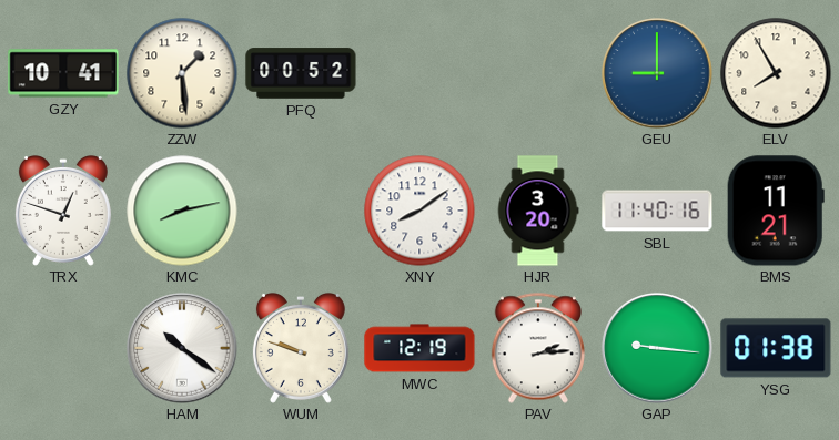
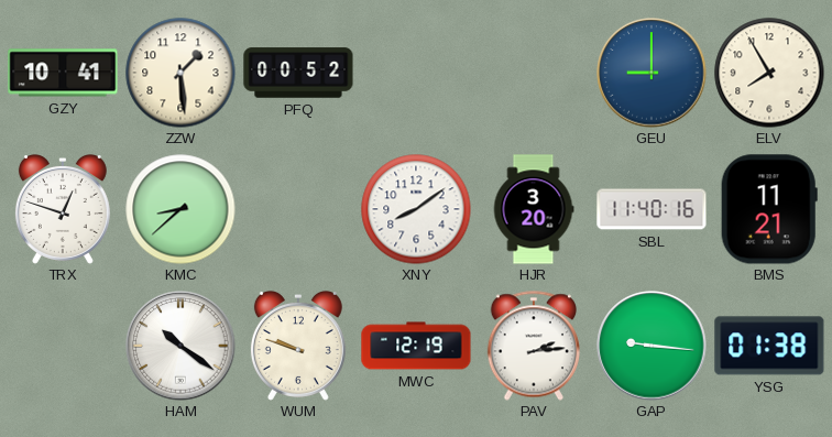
KMC: 8:13 -> 8:38
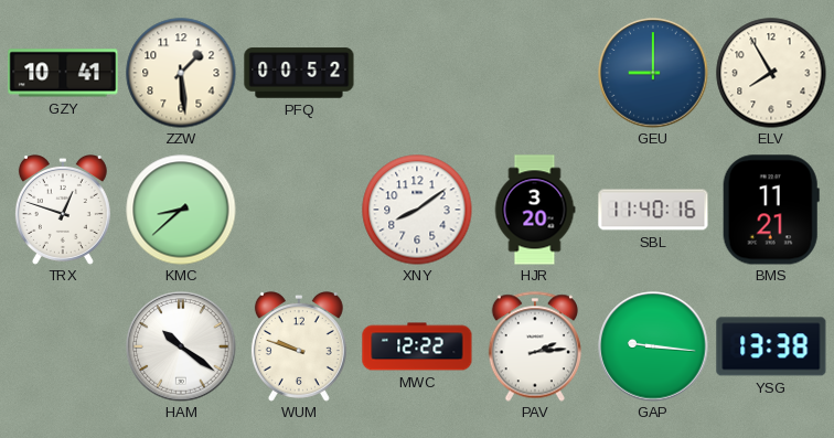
MWC: 12:19 -> 12:22
YSG: 01:38 -> 13:38
